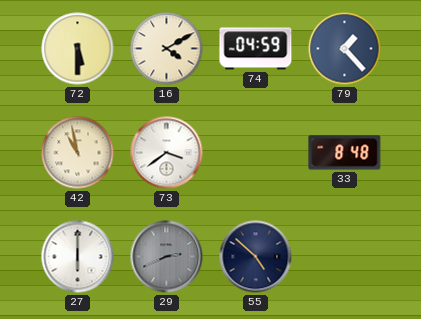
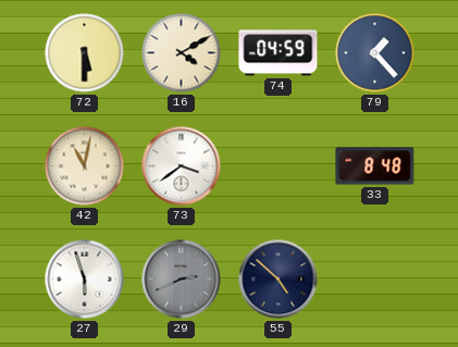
42: 10:58 -> 11:02
27: 6:00 -> 5:57
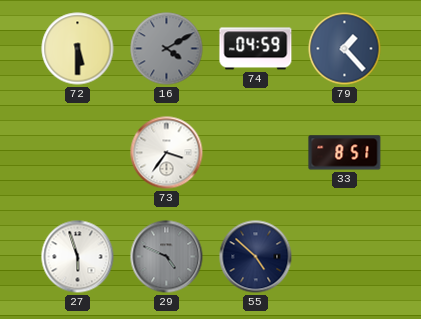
16 dial: cream -> grey
42: 11:02 -> none
73: 3:39 -> 3:36
33: 8:48 -> 8:51
29: 2:41 -> 4:49
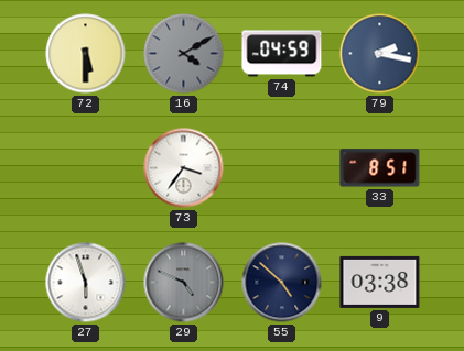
79: 1:23 -> 2:17
9: none -> 03:38
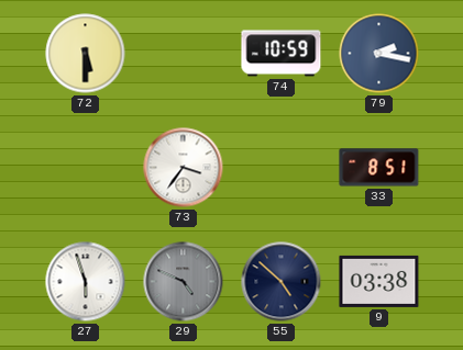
16: 4:10 -> none
74: 04:59 -> 10:59
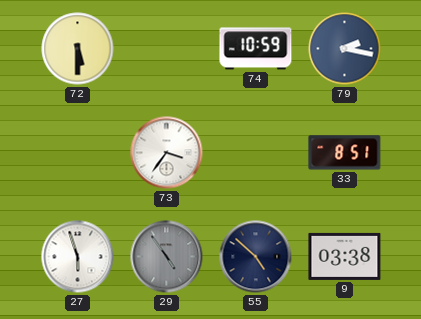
29: 4:49 -> 4:54
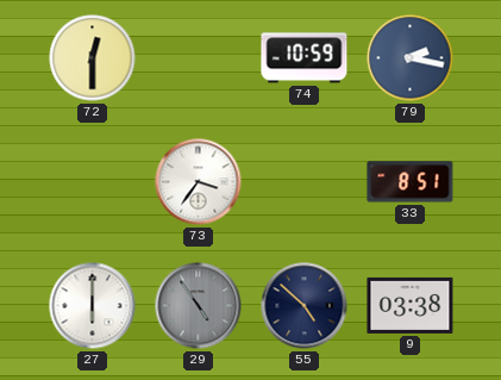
72: 5:30 -> 12:30
27: 5:57 -> 6:00
